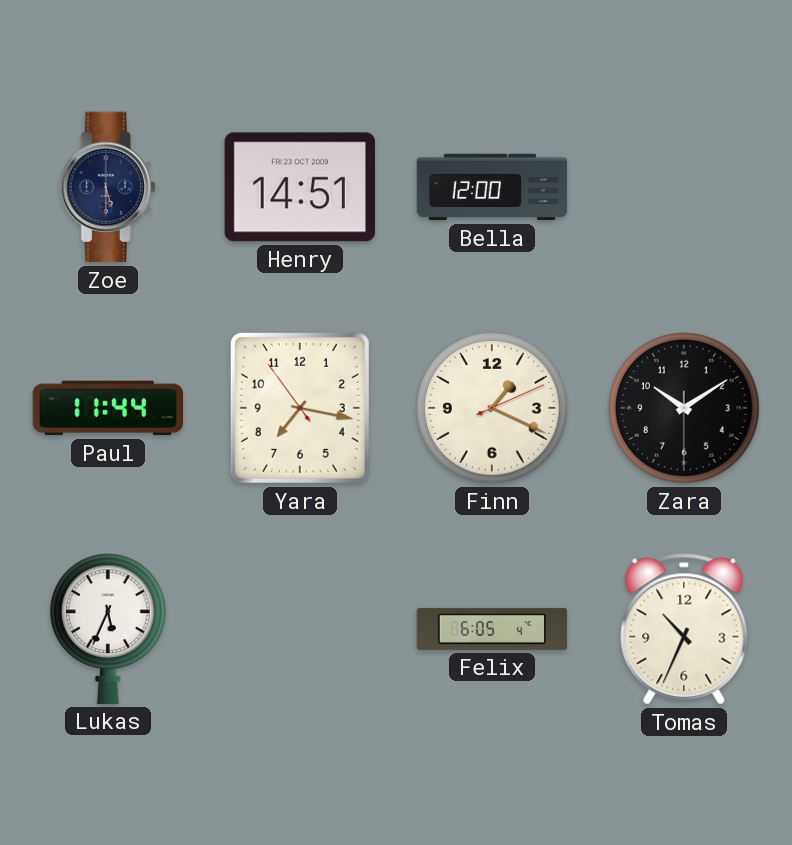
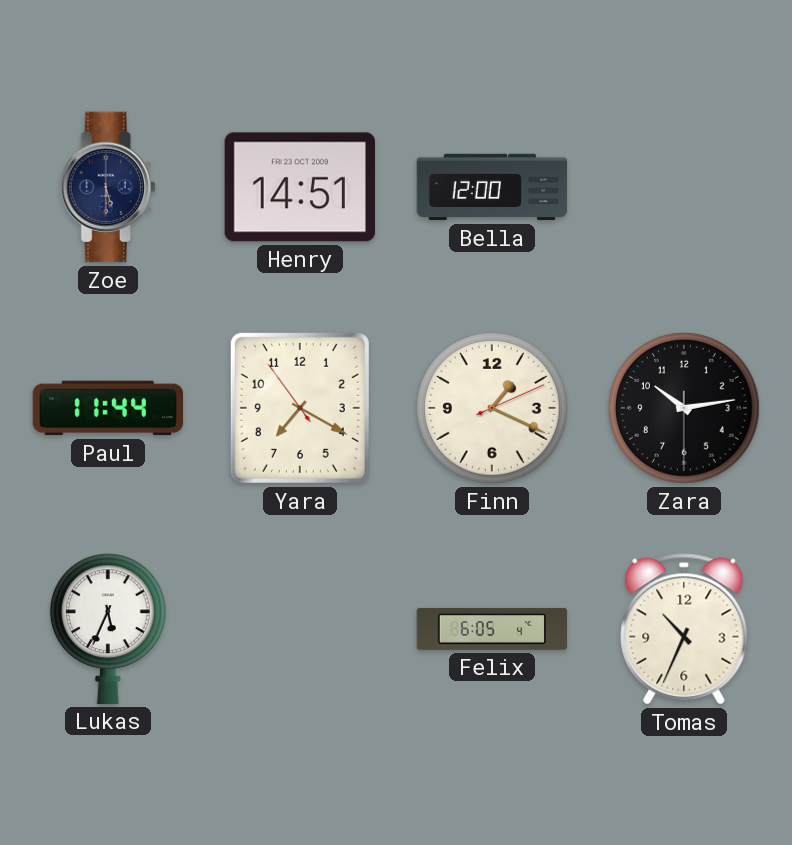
Yara: 7:16 -> 7:19
Zara: 10:09 -> 10:13
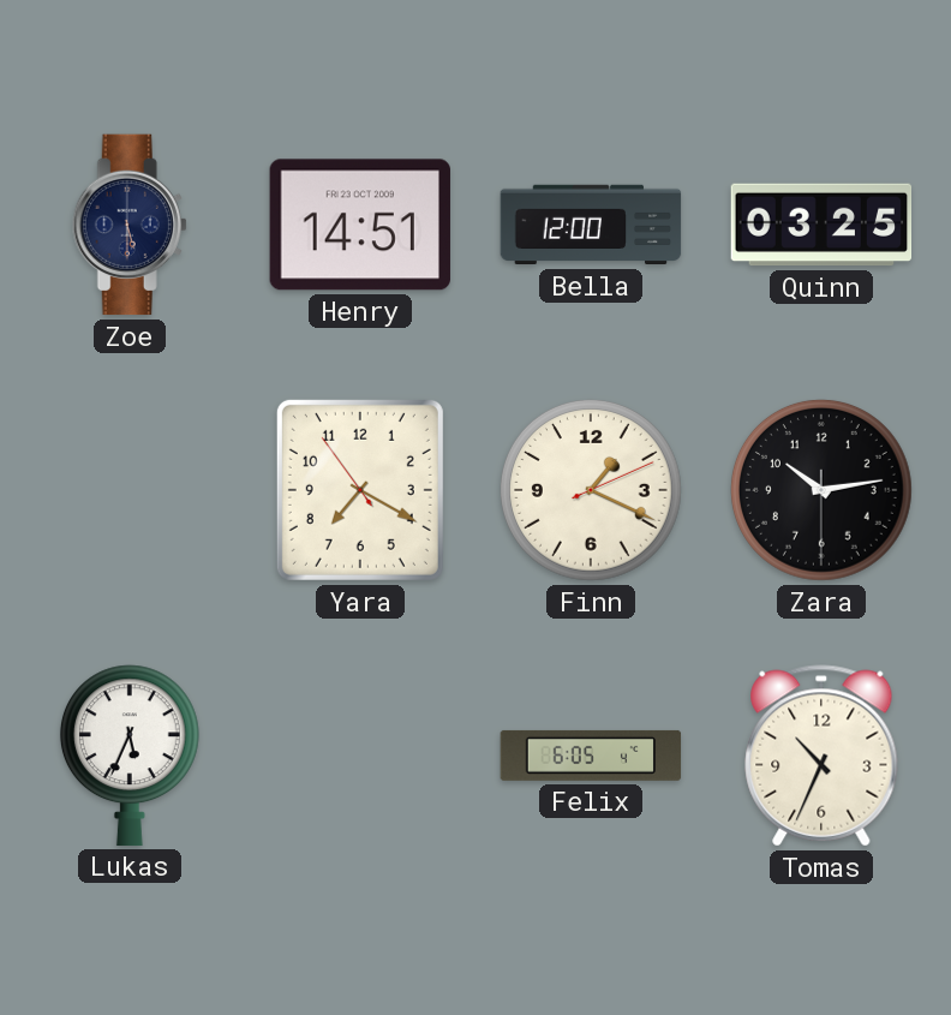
Quinn: none -> 03:25
Paul: 11:44 -> none
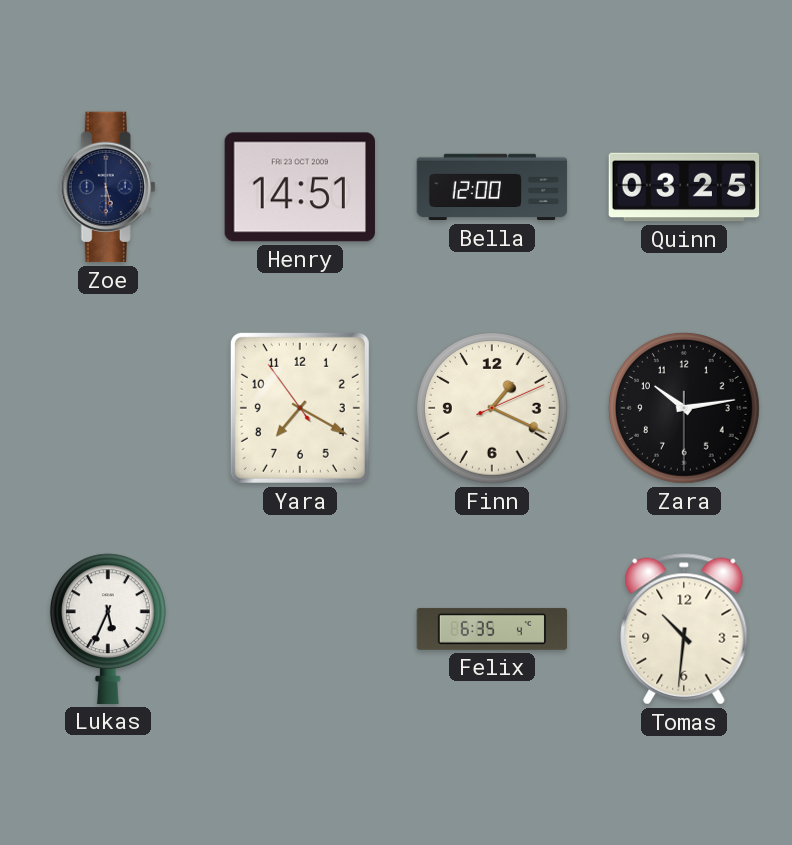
Felix: 6:05 -> 6:35
Tomas: 10:34 -> 10:31
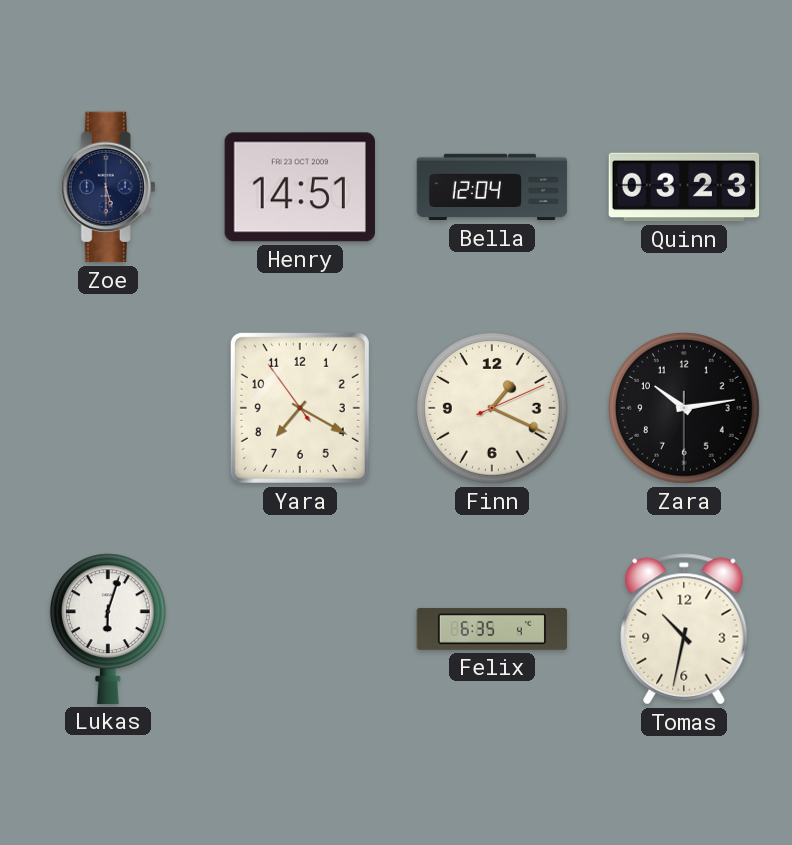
Bella: 12:00 -> 12:04
Quinn: 03:25 -> 03:23
Lukas: 5:34 -> 6:03
Tomas: 10:31 -> 10:32
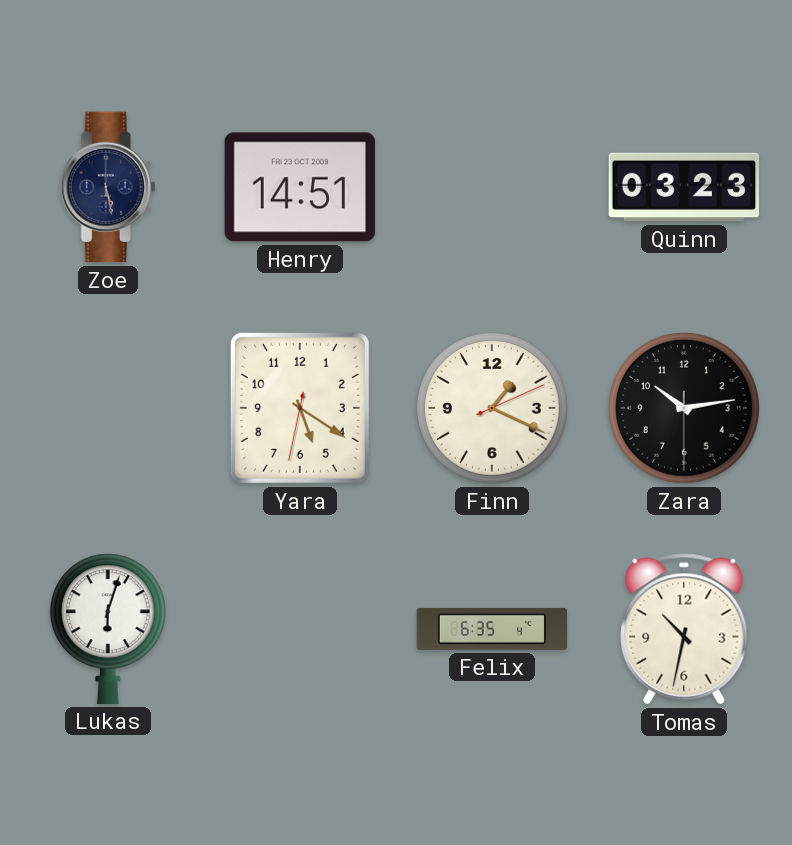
Zoe: 5:30 -> 5:28
Bella: 12:04 -> none
Yara: 7:19 -> 5:20
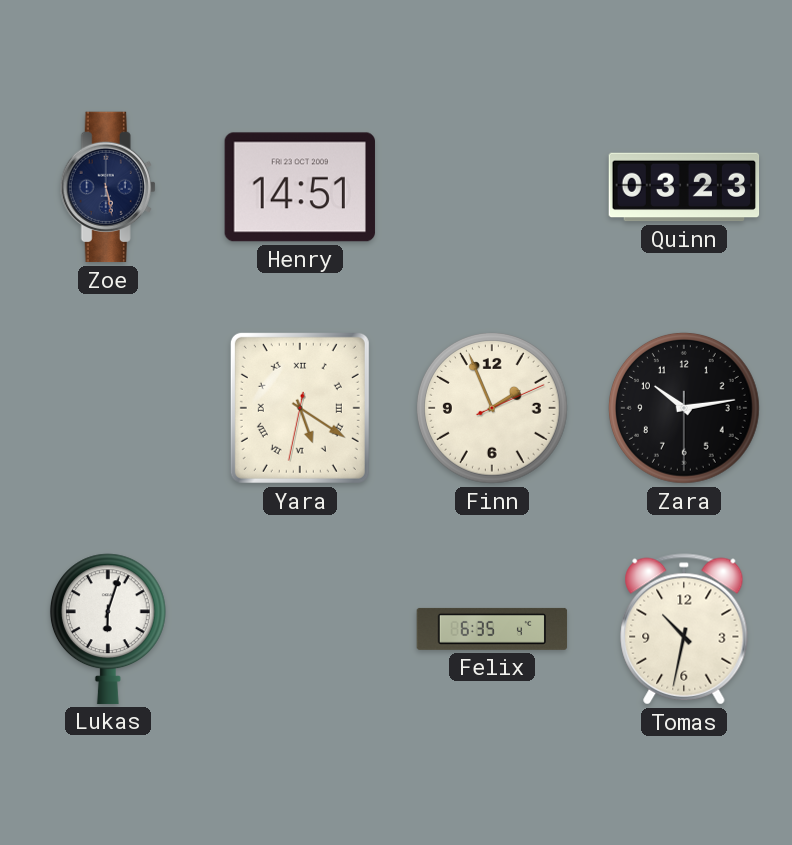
Yara numerals: Arabic -> Roman
Finn: 1:19 -> 1:56
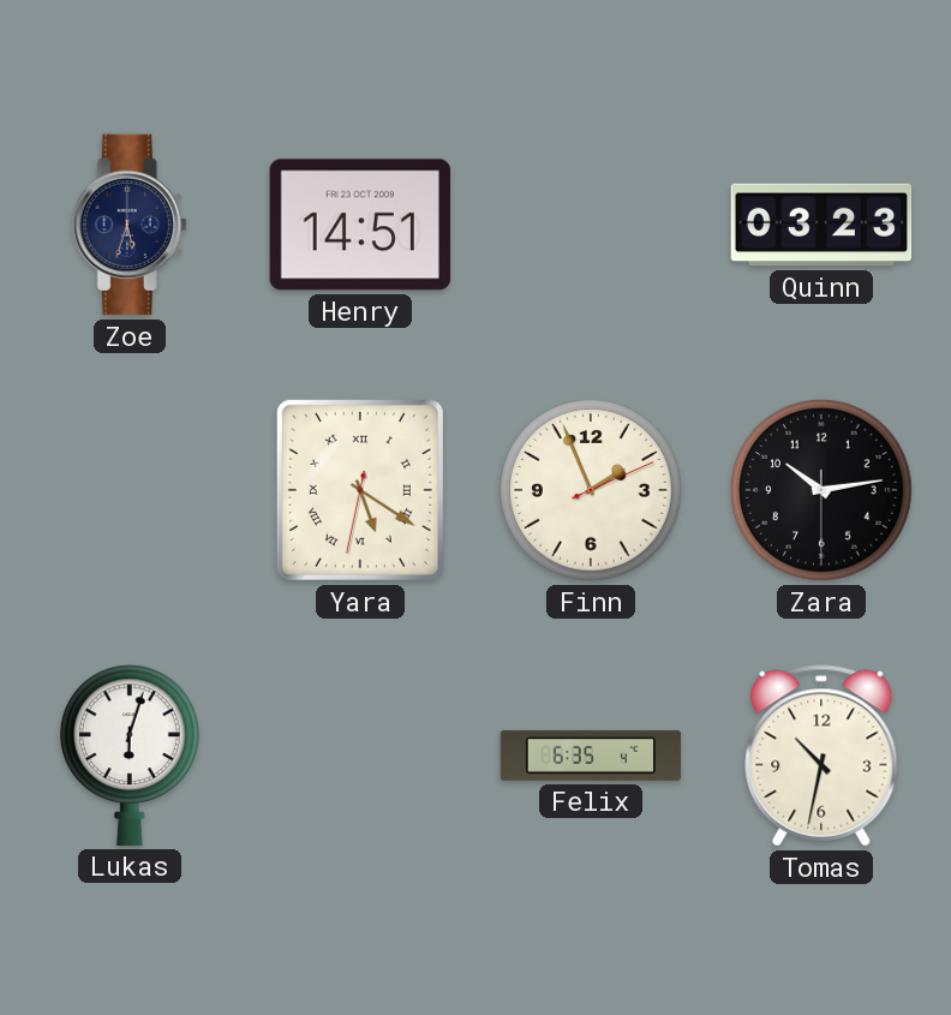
Zoe: 5:28 -> 5:33
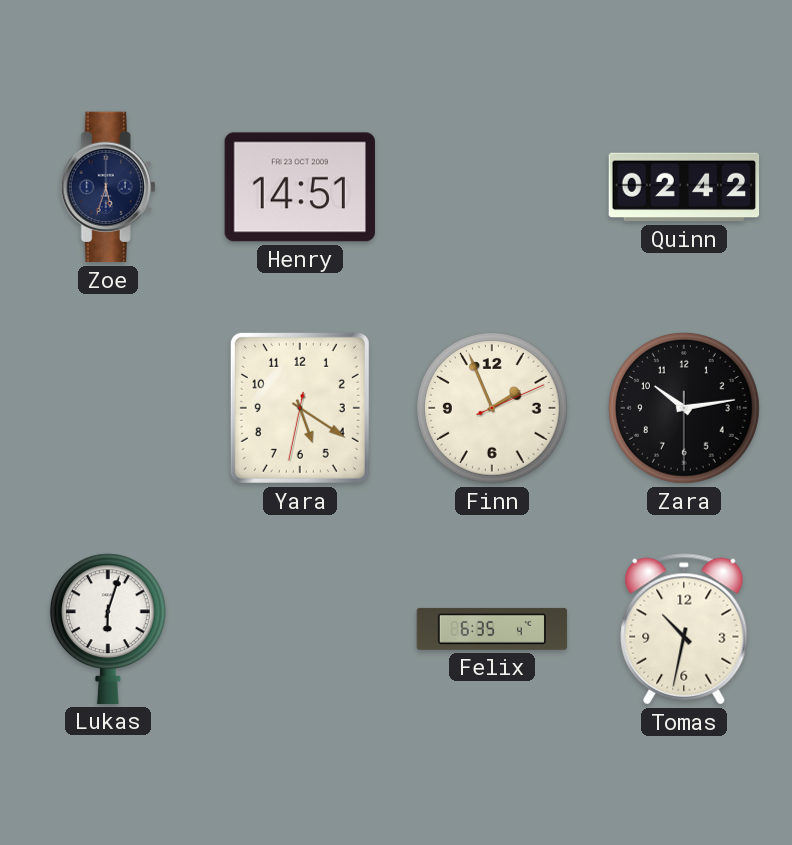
Quinn: 03:23 -> 02:42
Yara numerals: Roman -> Arabic
